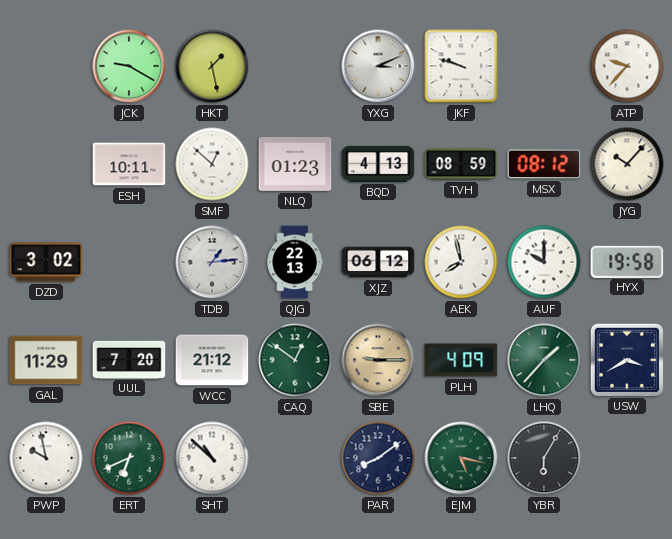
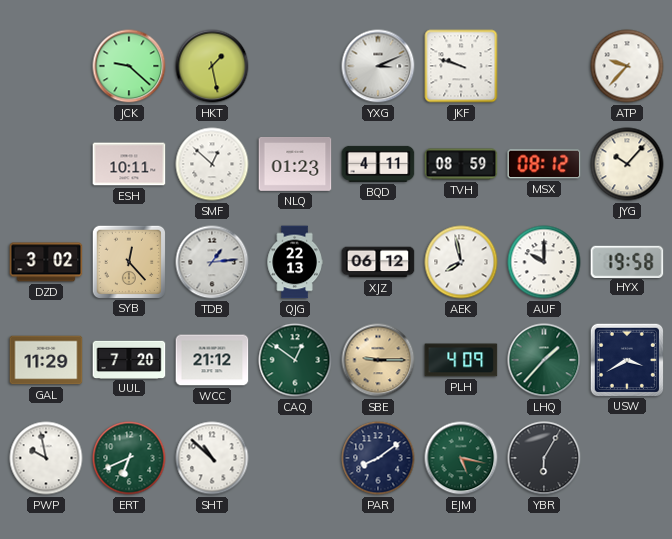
JCK: 9:20 -> 9:22
BQD: 4:13 -> 4:11
SYB: none -> 12:23
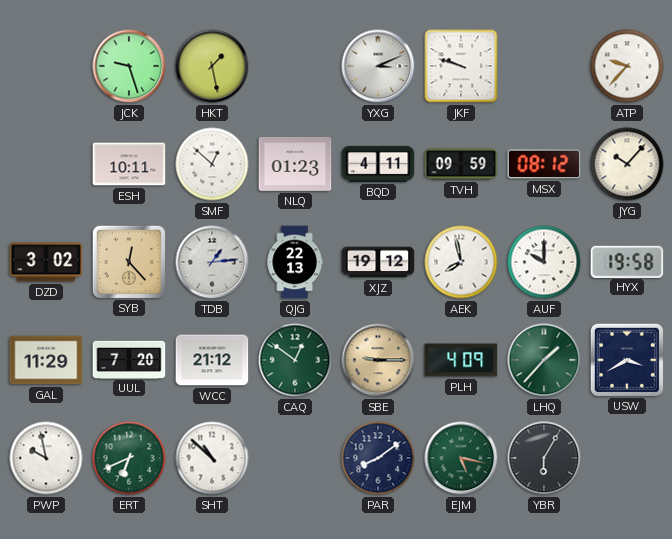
JCK: 9:22 -> 9:27
TVH: 08:59 -> 09:59
XJZ: 06:12 -> 19:12
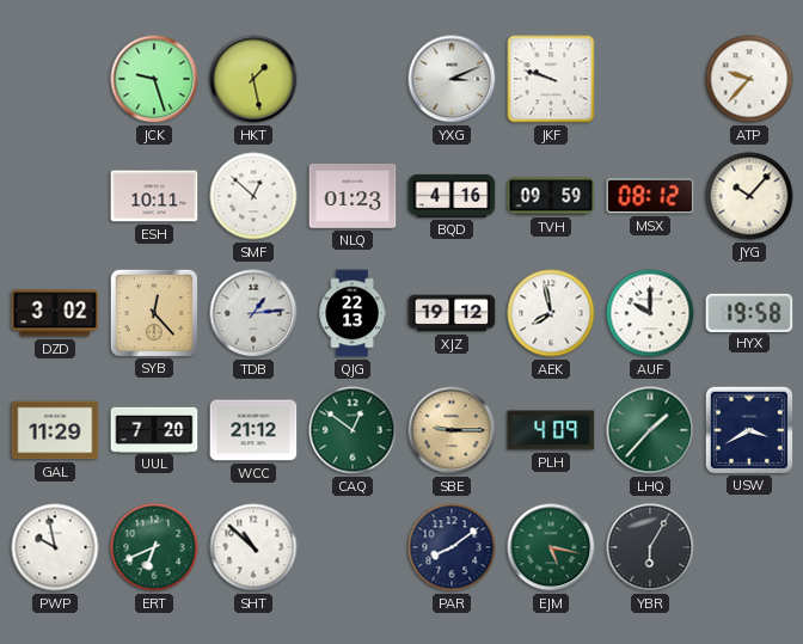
BQD: 4:11 -> 4:16
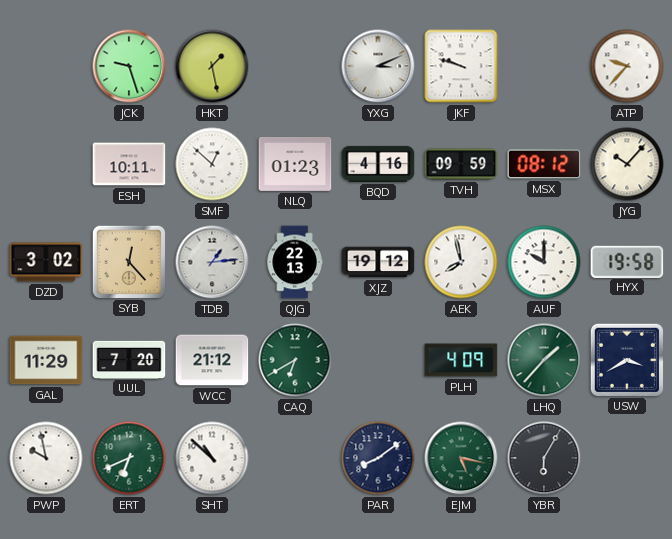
CAQ: 12:51 -> 6:40
SBE: 9:15 -> none
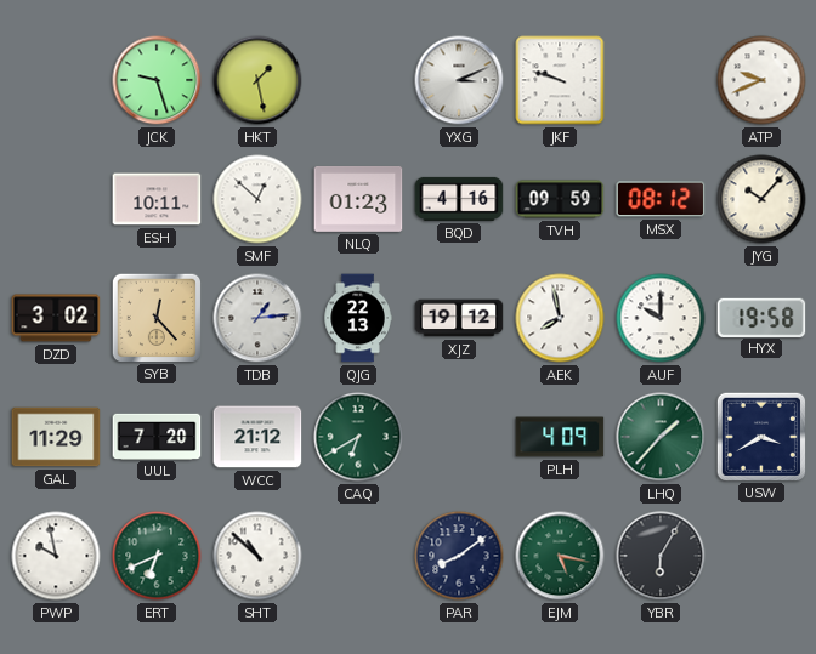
ATP: 9:37 -> 9:41
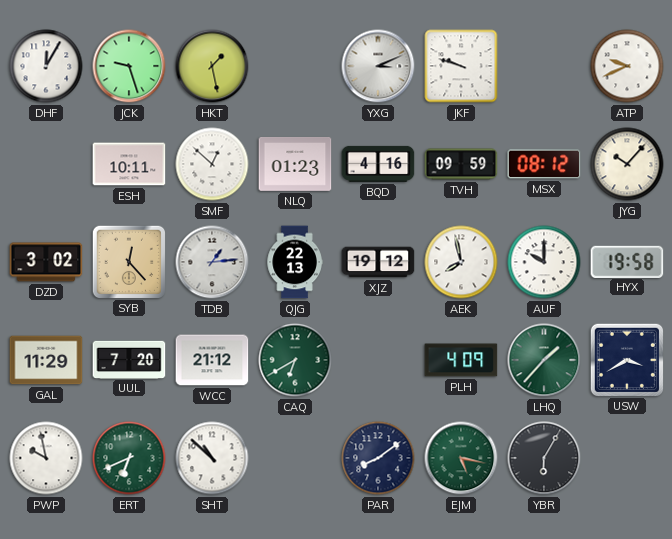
DHF: none -> 12:05
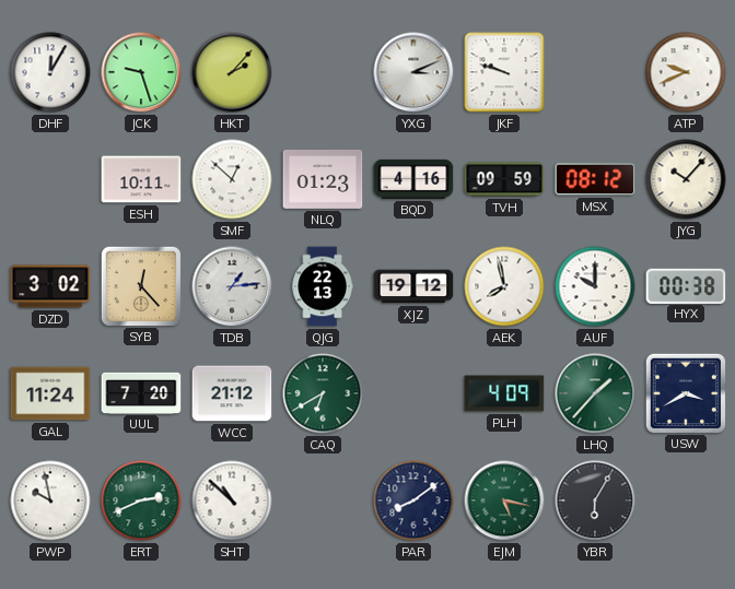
HKT: 1:28 -> 2:07
HYX: 19:58 -> 00:38
GAL: 11:29 -> 11:24
ERT: 6:41 -> 2:41
